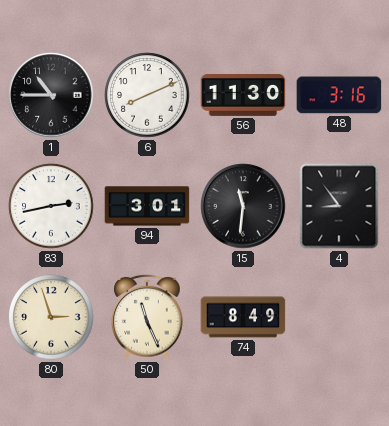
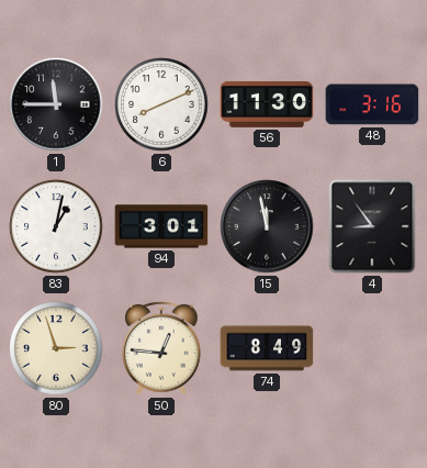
1: 10:45 -> 11:45
83: 2:43 -> 1:02
15: 11:31 -> 11:58
50: 11:26 -> 12:46
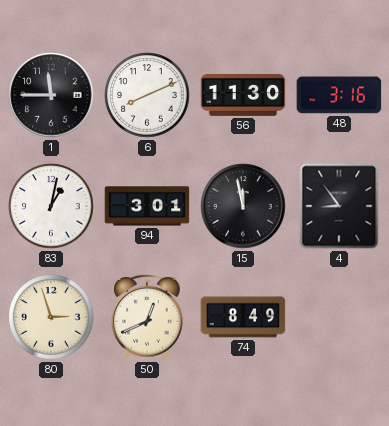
50: 12:46 -> 12:41
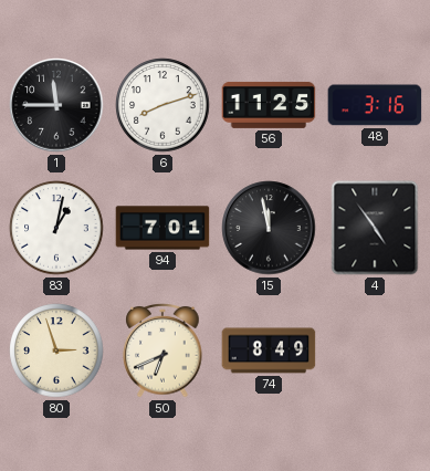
6: 8:11 -> 8:12
56: 11:30 -> 11:25
94: 3:01 -> 7:01
4: 8:54 -> 4:54
50: 12:41 -> 6:41
